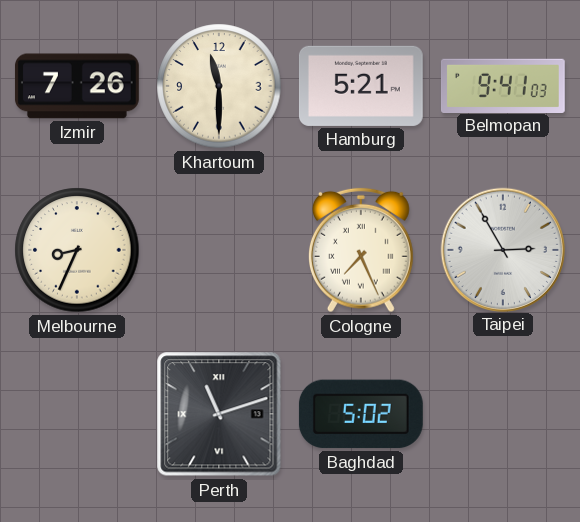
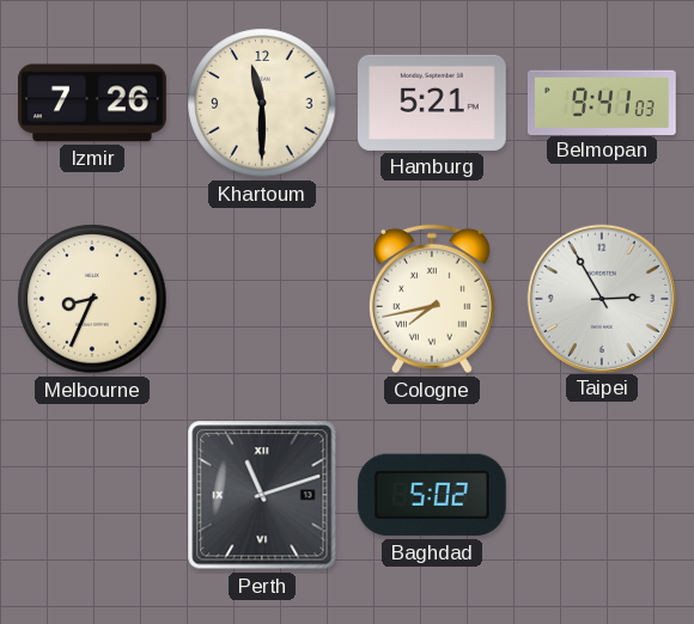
Cologne: 7:26 -> 7:43
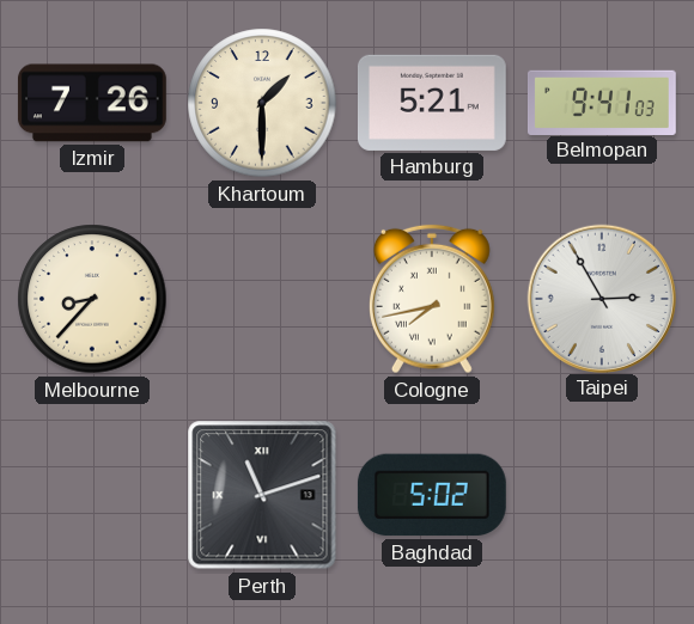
Khartoum: 11:30 -> 1:30
Melbourne: 8:34 -> 8:37
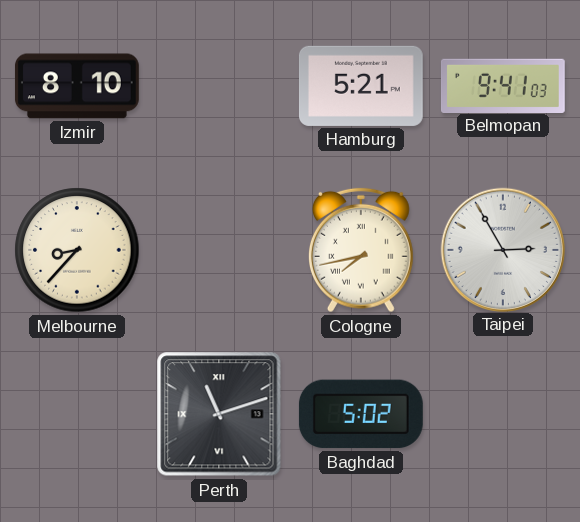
Izmir: 7:26 -> 8:10
Khartoum: 1:30 -> none
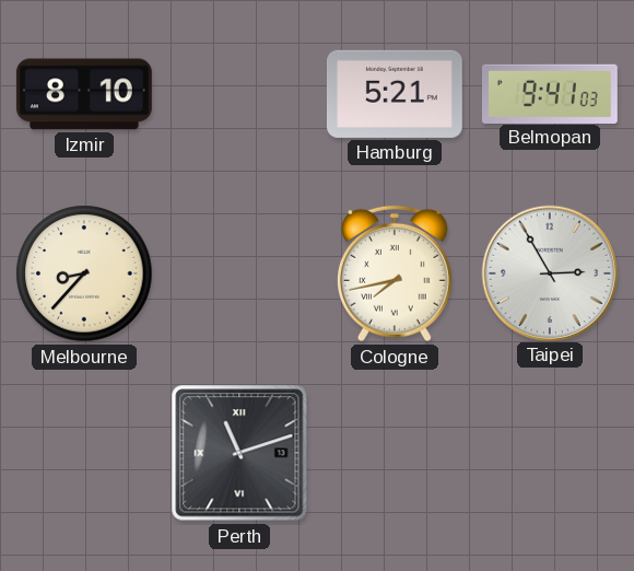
Baghdad: 5:02 -> none
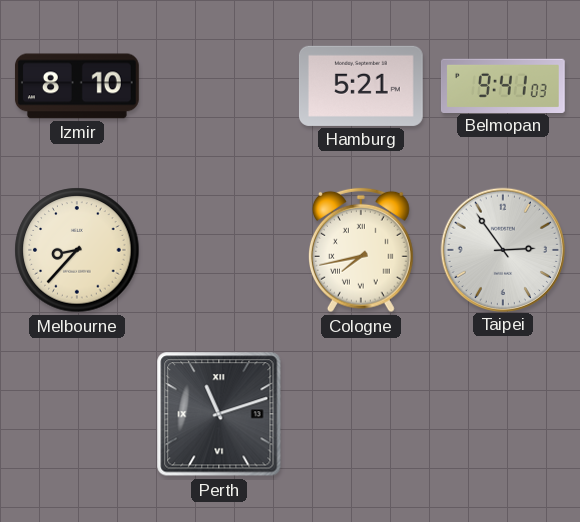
Taipei: 2:55 -> 2:54
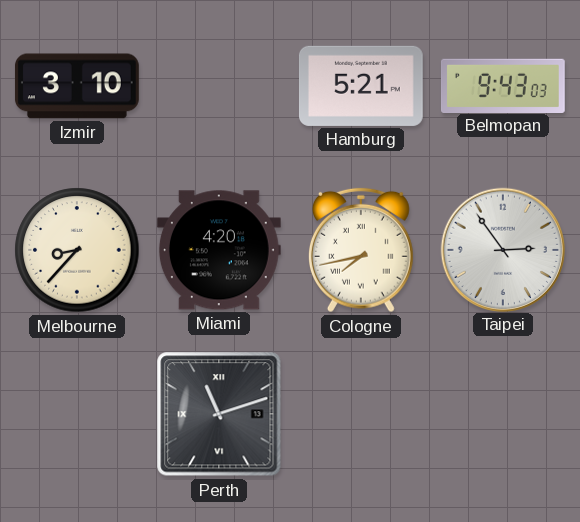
Izmir: 8:10 -> 3:10
Belmopan: 9:41 -> 9:43
Miami: none -> 4:20
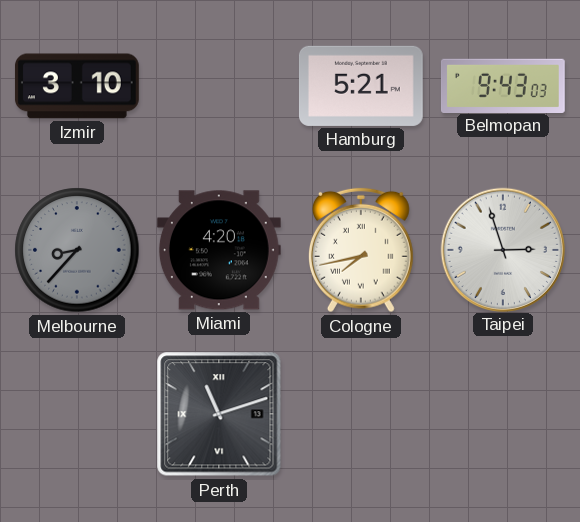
Melbourne dial: cream -> grey
Taipei: 2:54 -> 2:57
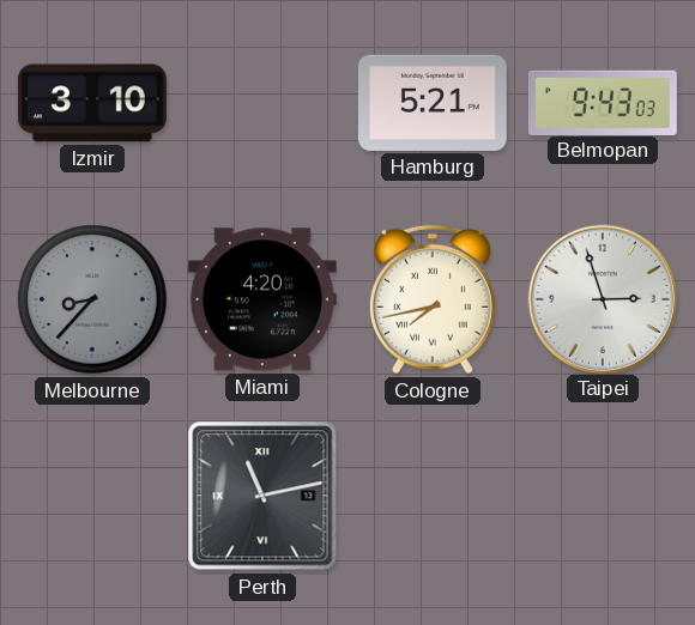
Perth: 11:12 -> 11:13
